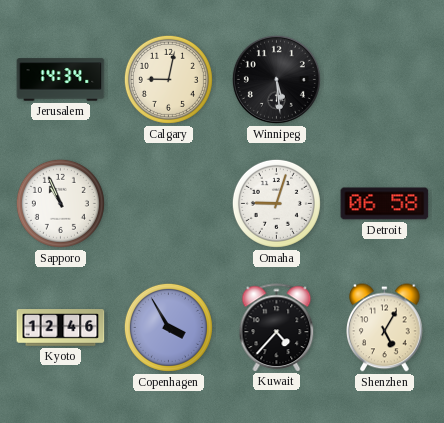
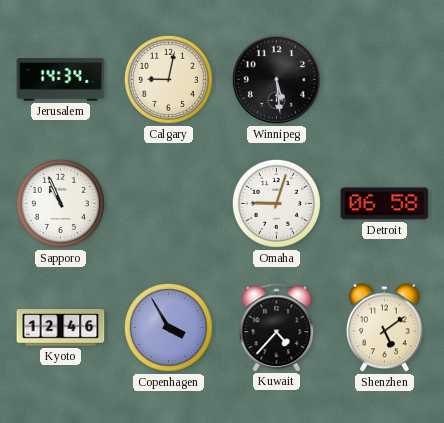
Shenzhen: 5:05 -> 5:09
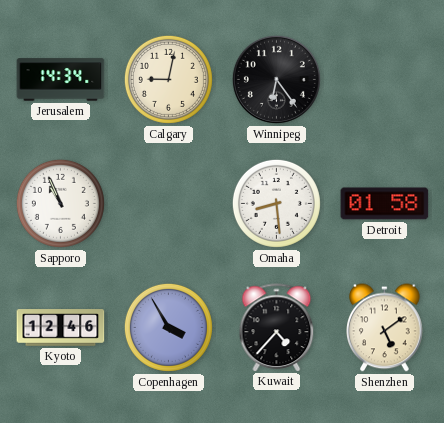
Winnipeg: 5:29 -> 6:24
Omaha: 9:03 -> 8:29
Detroit: 06:58 -> 01:58
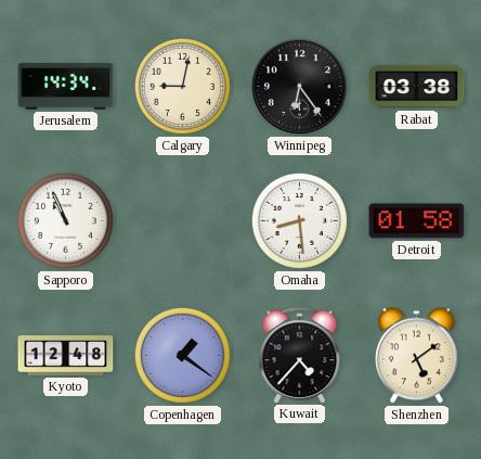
Rabat: none -> 03:38
Kyoto: 12:46 -> 12:48
Copenhagen: 3:55 -> 1:21
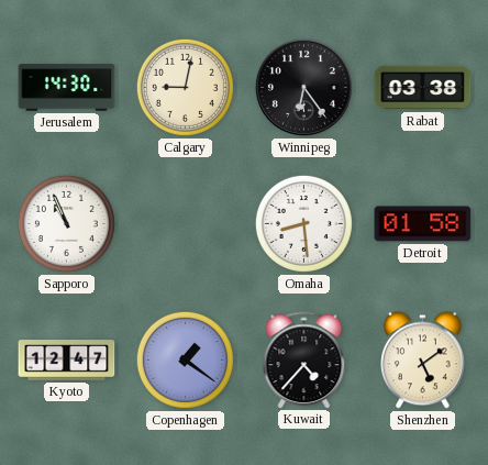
Jerusalem: 14:34 -> 14:30
Kyoto: 12:48 -> 12:47
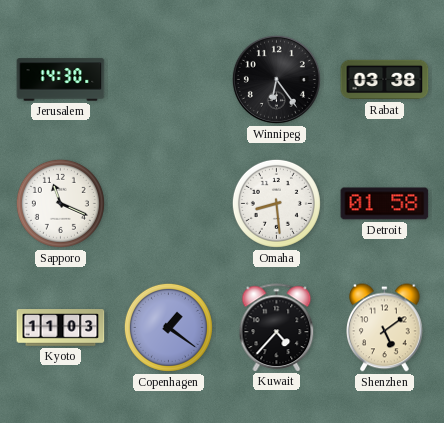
Calgary: 9:02 -> none
Sapporo: 10:56 -> 11:19
Kyoto: 12:47 -> 11:03
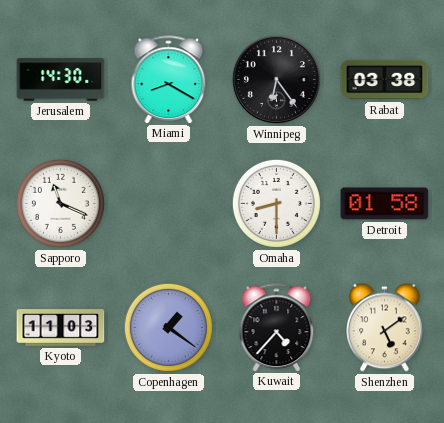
Miami: none -> 8:20
Omaha: 8:29 -> 8:30
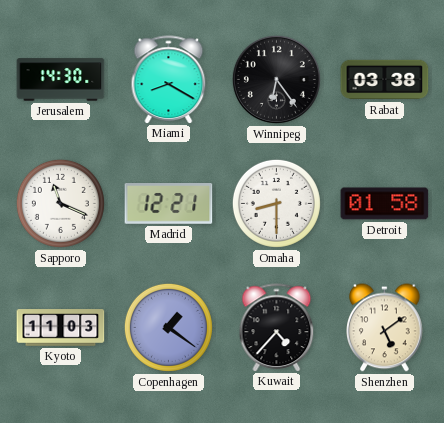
Madrid: none -> 12:21
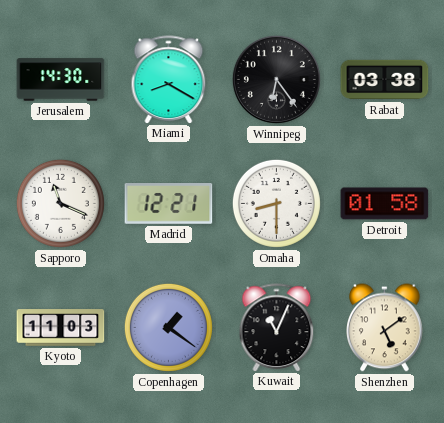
Kuwait: 4:37 -> 11:04
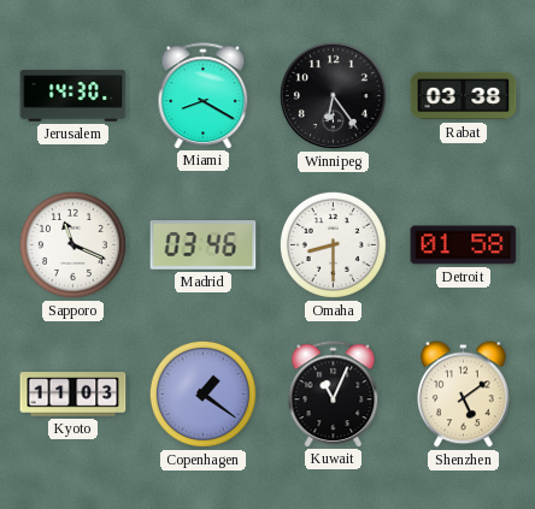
Madrid: 12:21 -> 03:46
